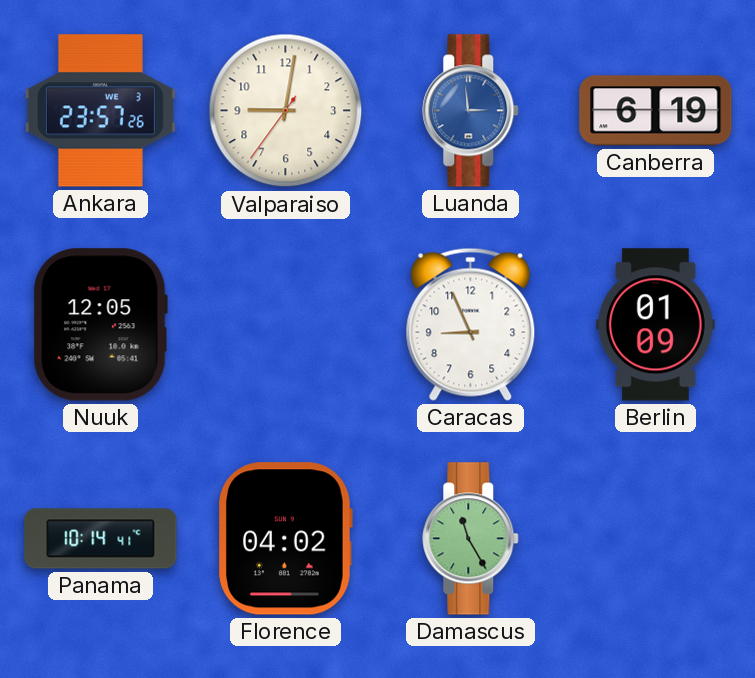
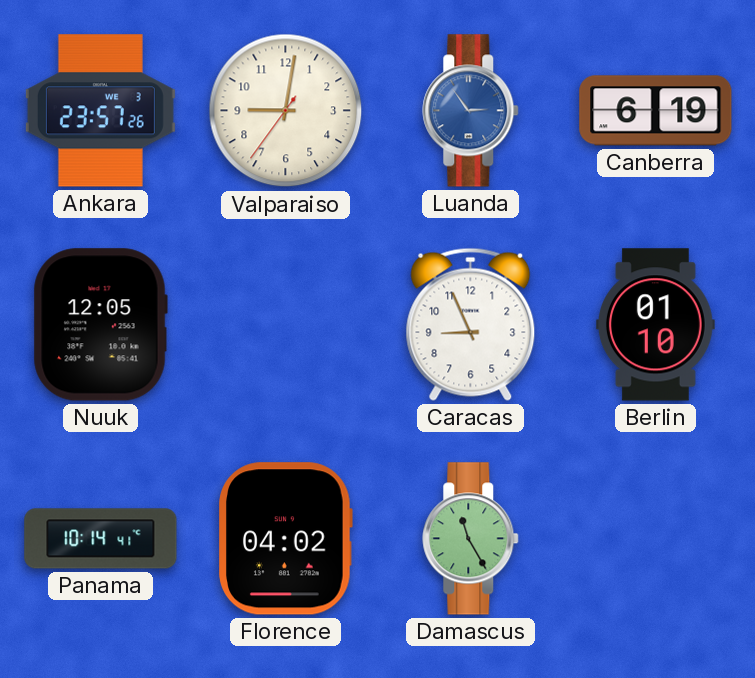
Luanda: 2:59 -> 2:54
Berlin: 01:09 -> 01:10
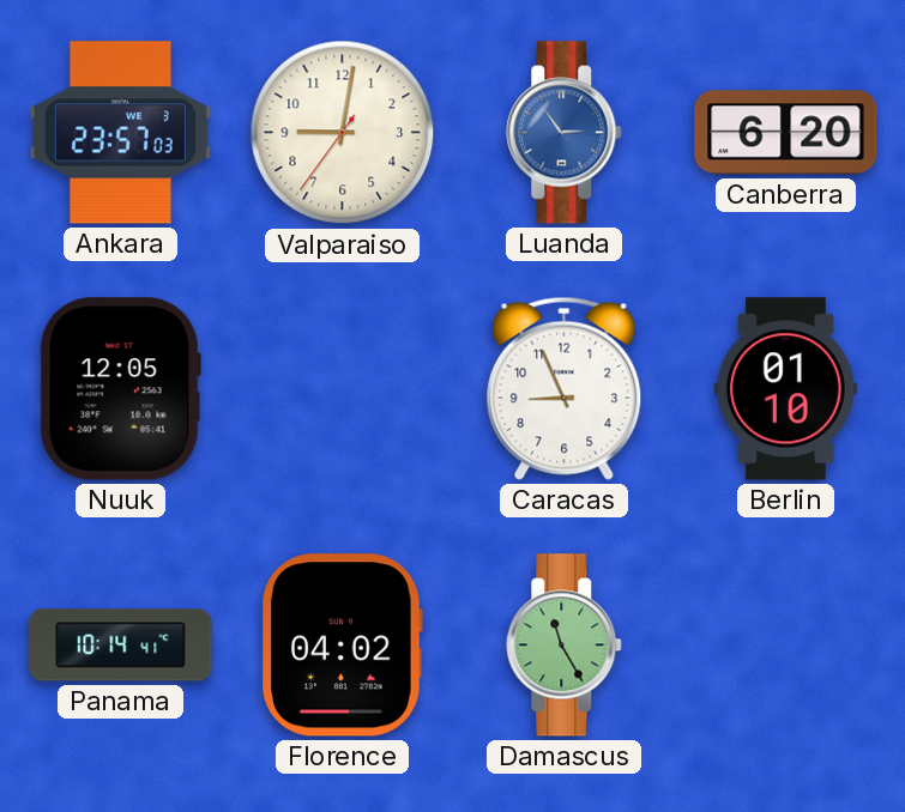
Ankara: 23:57:26 -> 23:57:03
Canberra: 6:19 -> 6:20
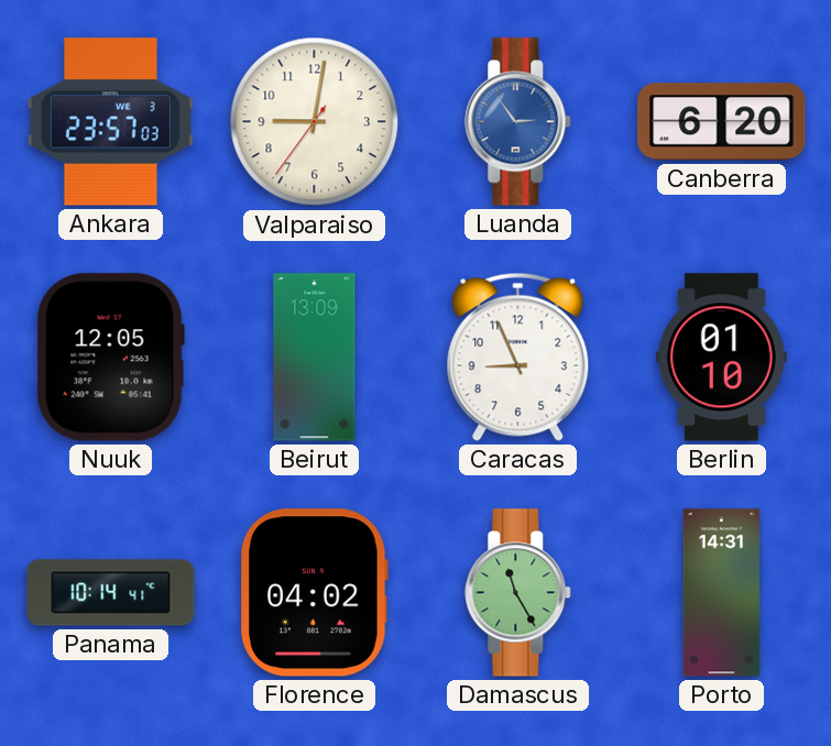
Beirut: none -> 13:09
Porto: none -> 14:31
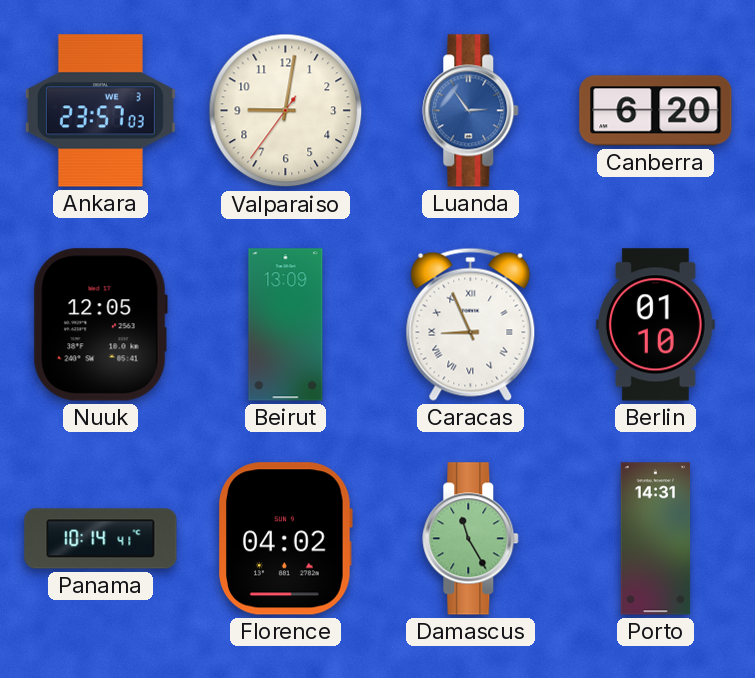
Caracas numerals: Arabic -> Roman
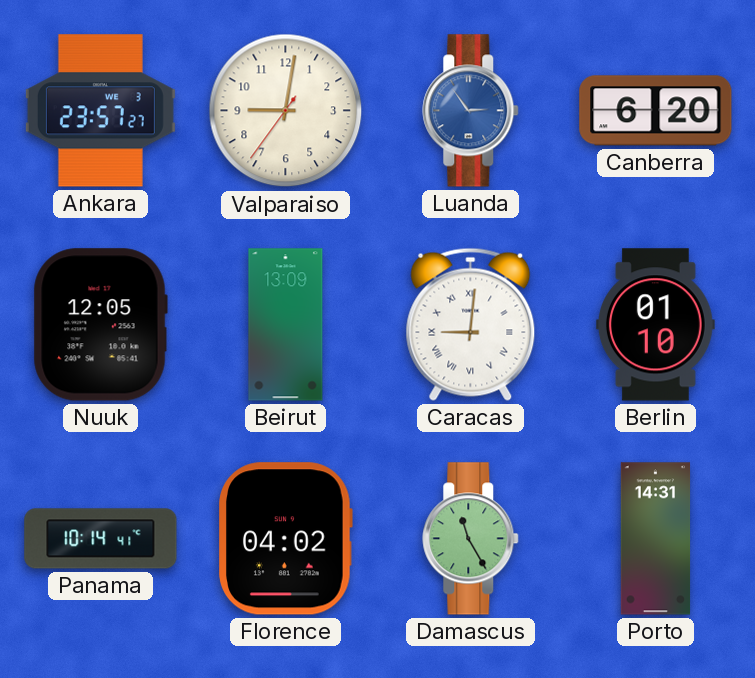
Ankara: 23:57:03 -> 23:57:27
Caracas: 8:56 -> 9:01
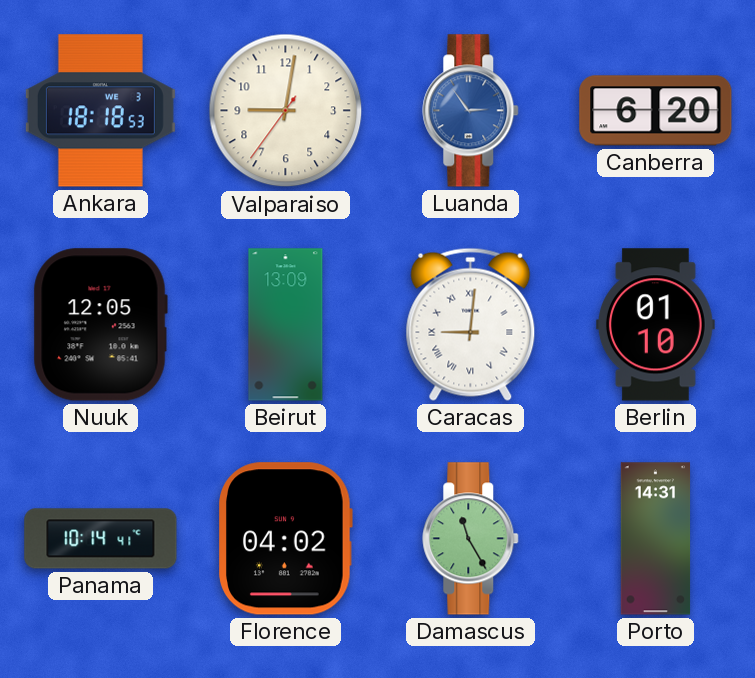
Ankara: 23:57 -> 18:18
